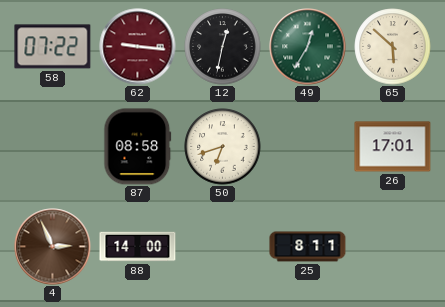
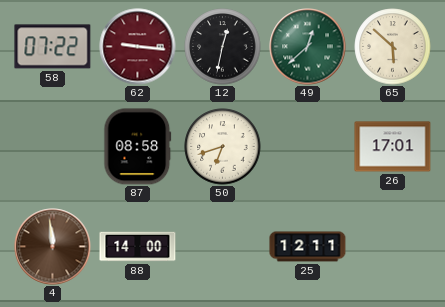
49: 12:35 -> 12:38
4: 2:56 -> 11:59
25: 8:11 -> 12:11
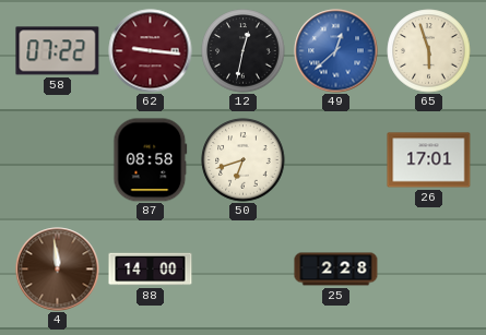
49 dial: green -> blue
65: 5:52 -> 5:57
25: 12:11 -> 2:28
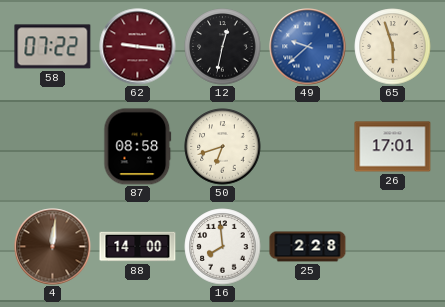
49: 12:38 -> 9:38
4: 11:59 -> 12:01
16: none -> 7:59
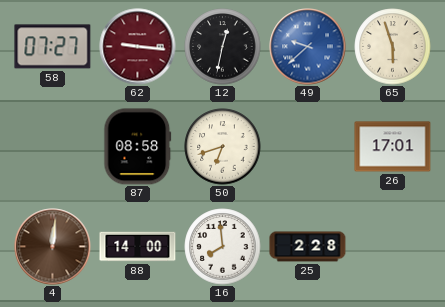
58: 07:22 -> 07:27
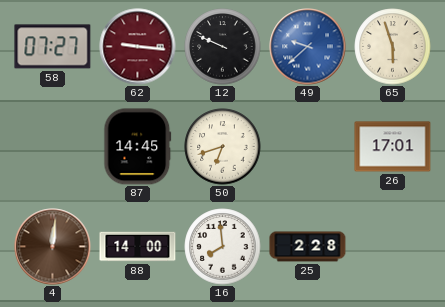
12: 12:32 -> 9:49
87: 08:58 -> 14:45
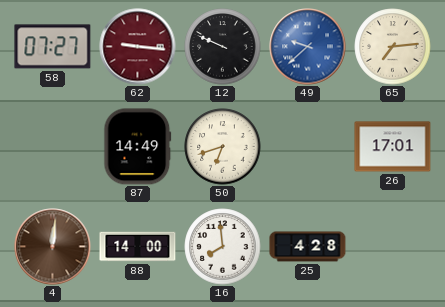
65: 5:57 -> 7:14
87: 14:45 -> 14:49
25: 2:28 -> 4:28
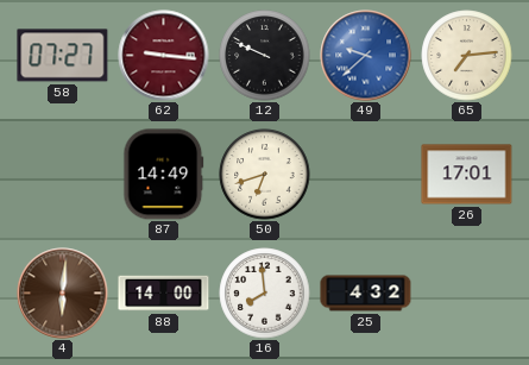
4: 12:01 -> 6:01
25: 4:28 -> 4:32
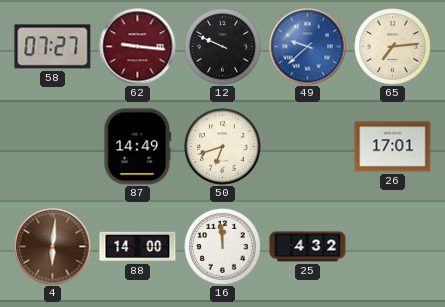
16: 7:59 -> 11:59
